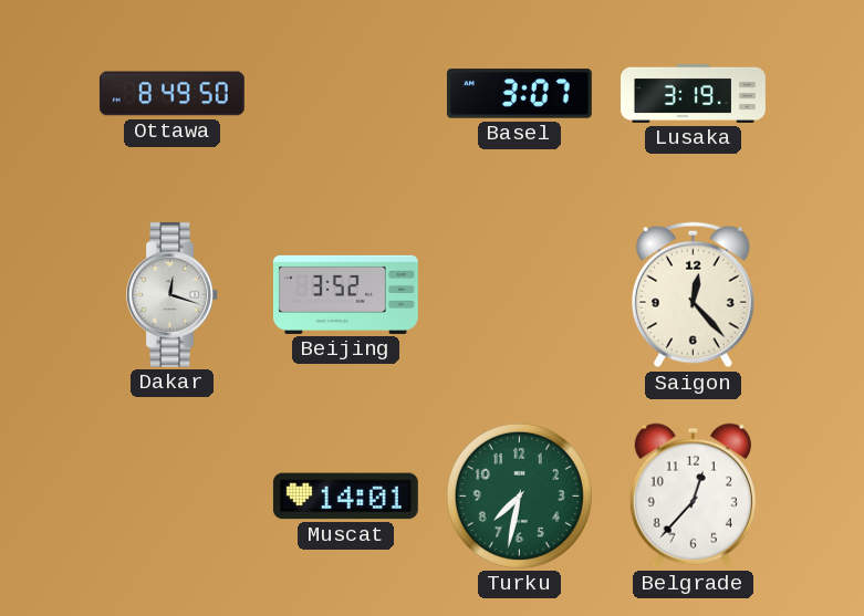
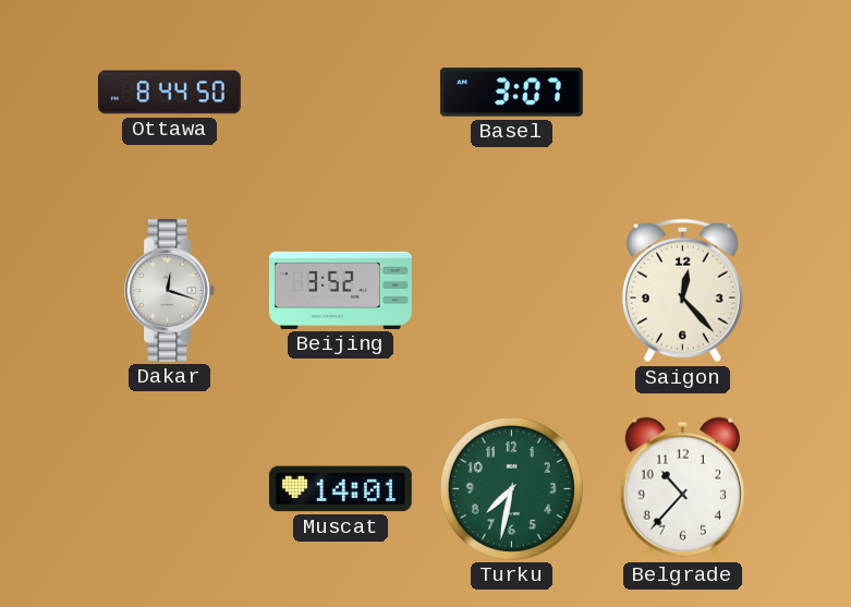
Ottawa: 8:49 -> 8:44
Lusaka: 3:19 -> none
Belgrade: 12:37 -> 10:37
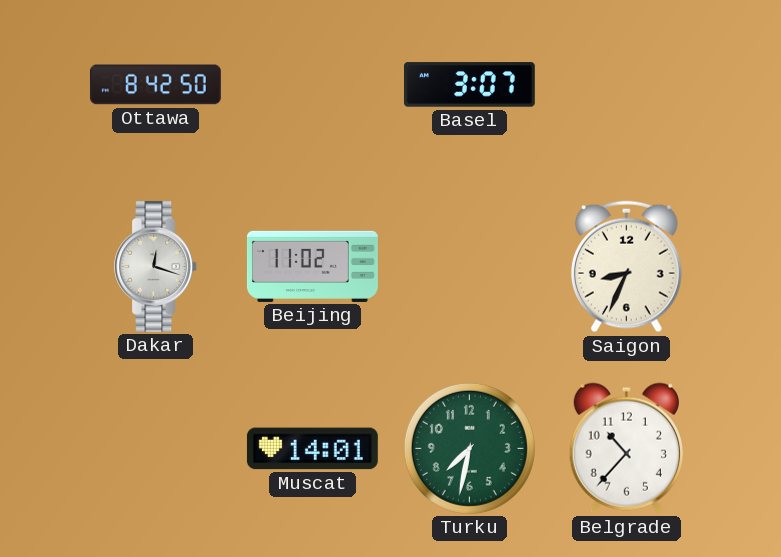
Ottawa: 8:44 -> 8:42
Beijing: 3:52 -> 11:02
Saigon: 12:23 -> 8:34
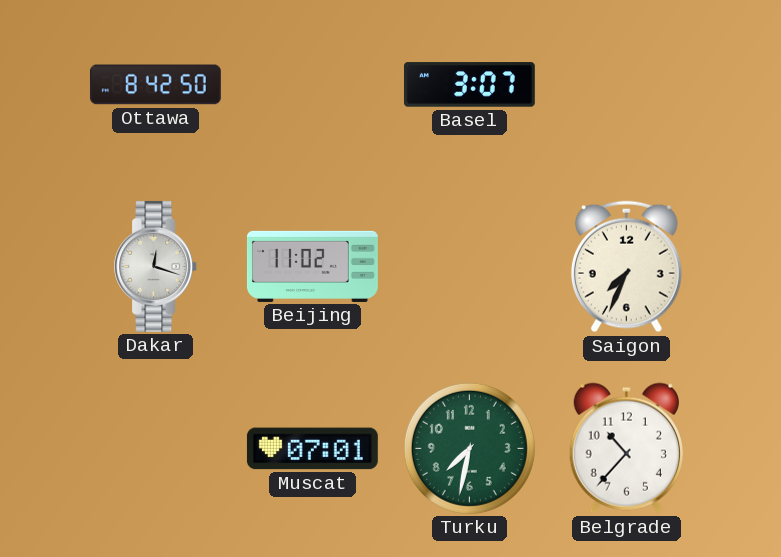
Saigon: 8:34 -> 7:34
Muscat: 14:01 -> 07:01
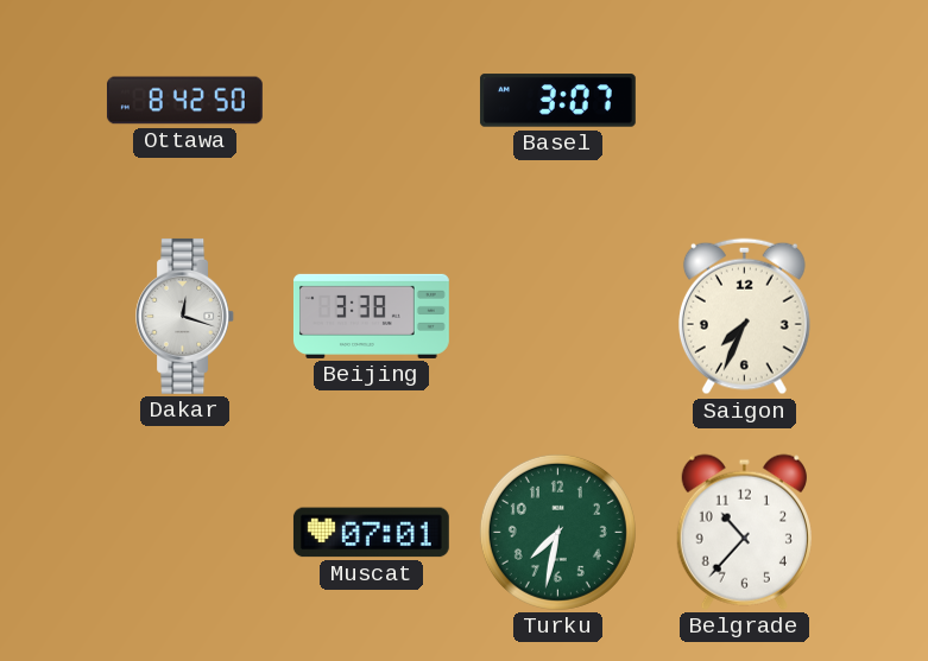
Beijing: 11:02 -> 3:38
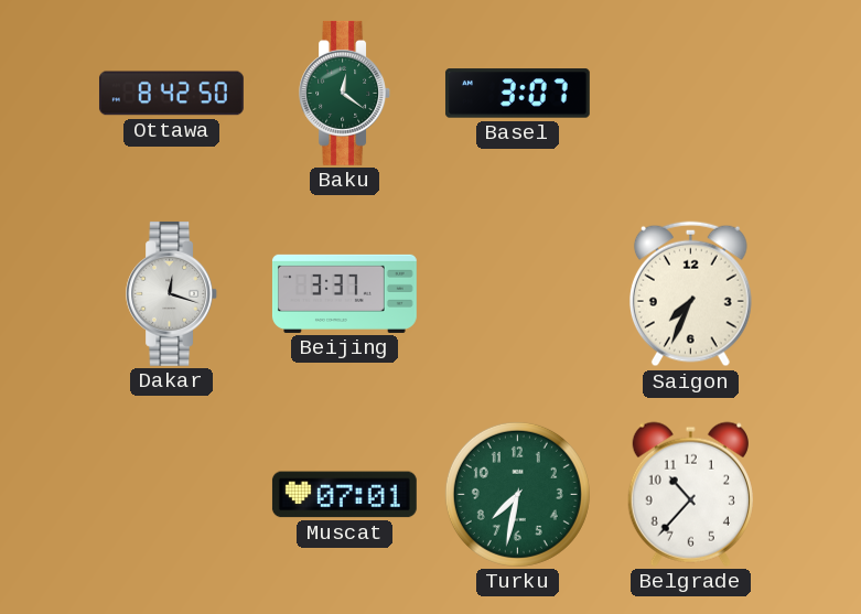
Baku: none -> 12:21
Beijing: 3:38 -> 3:37
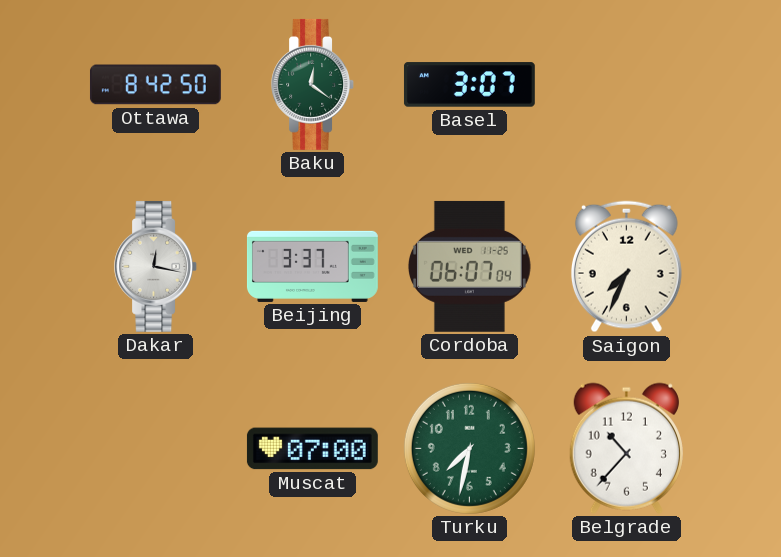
Dakar: 12:18 -> 12:17
Cordoba: none -> 06:07
Muscat: 07:01 -> 07:00
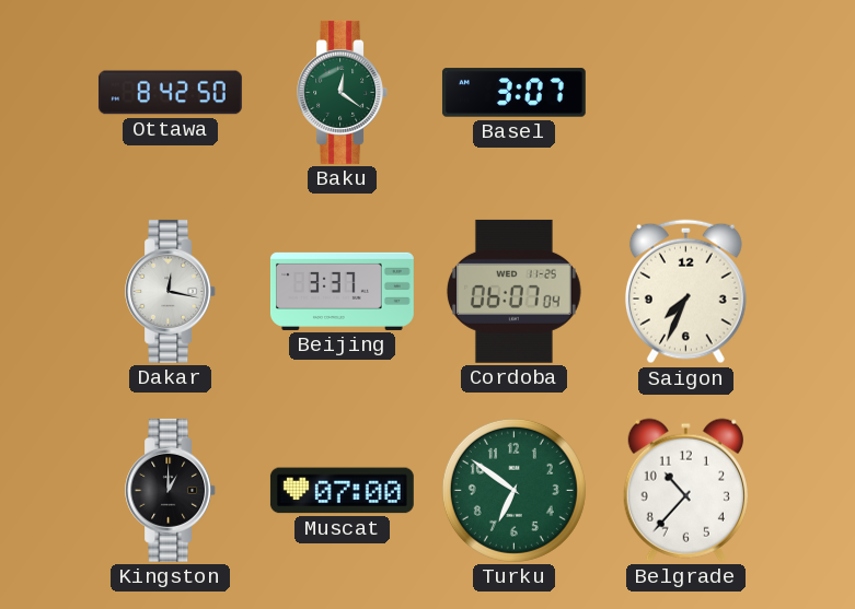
Kingston: none -> 1:00
Turku: 7:32 -> 6:51
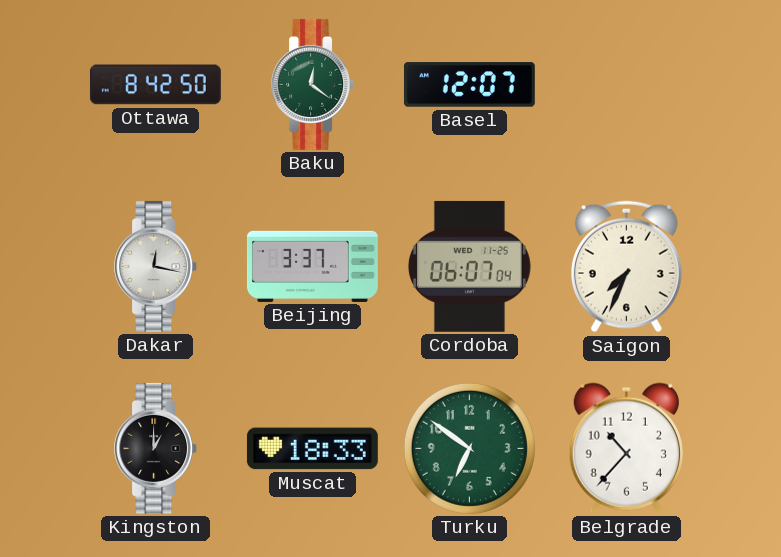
Basel: 3:07 -> 12:07
Muscat: 07:00 -> 18:33
